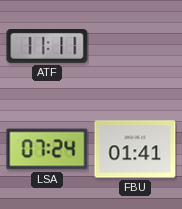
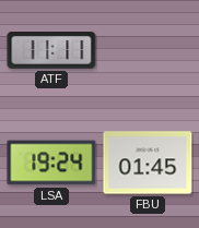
LSA: 07:24 -> 19:24
FBU: 01:41 -> 01:45
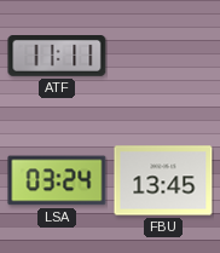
LSA: 19:24 -> 03:24
FBU: 01:45 -> 13:45
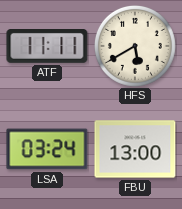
HFS: none -> 5:40
FBU: 13:45 -> 13:00
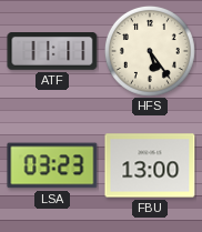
HFS: 5:40 -> 5:24
LSA: 03:24 -> 03:23
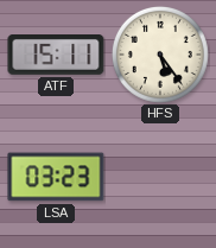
ATF: 11:11 -> 15:11
FBU: 13:00 -> none
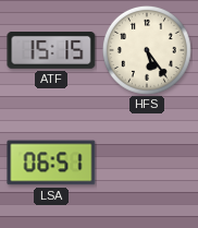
ATF: 15:11 -> 15:15
LSA: 03:23 -> 06:51
